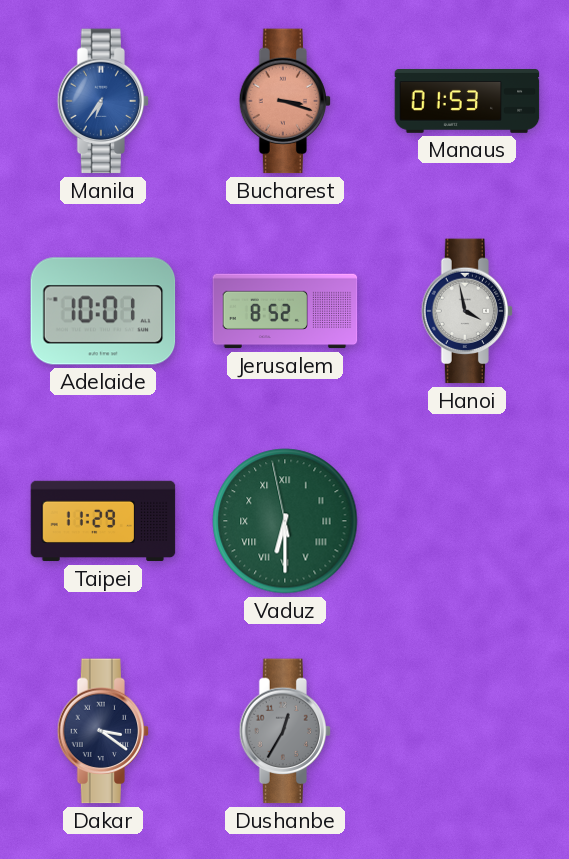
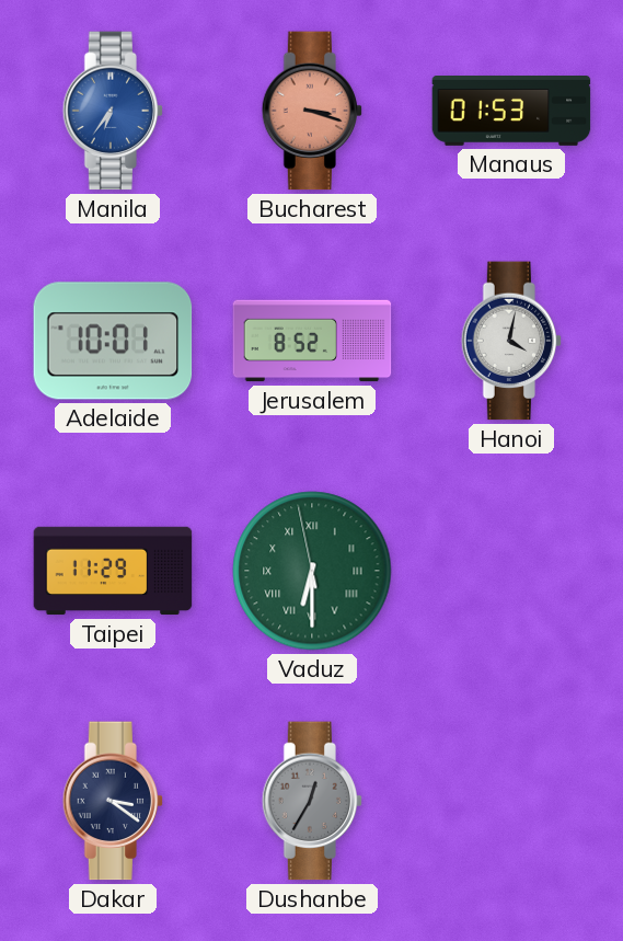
Hanoi: 3:58 -> 4:02
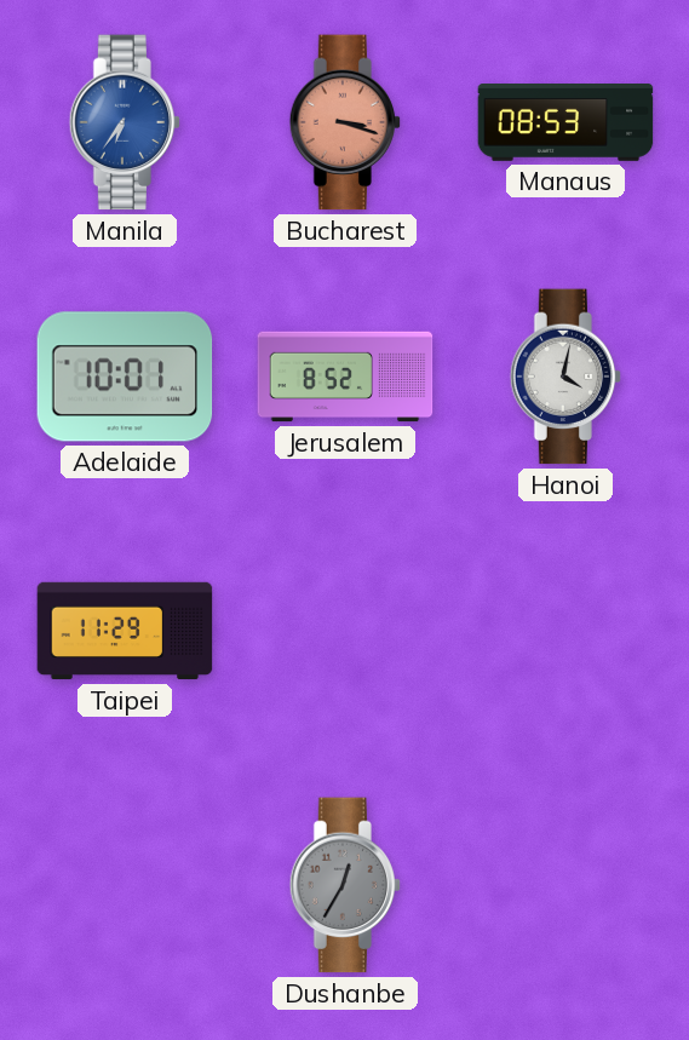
Manaus: 01:53 -> 08:53
Vaduz: 6:29 -> none
Dakar: 3:21 -> none
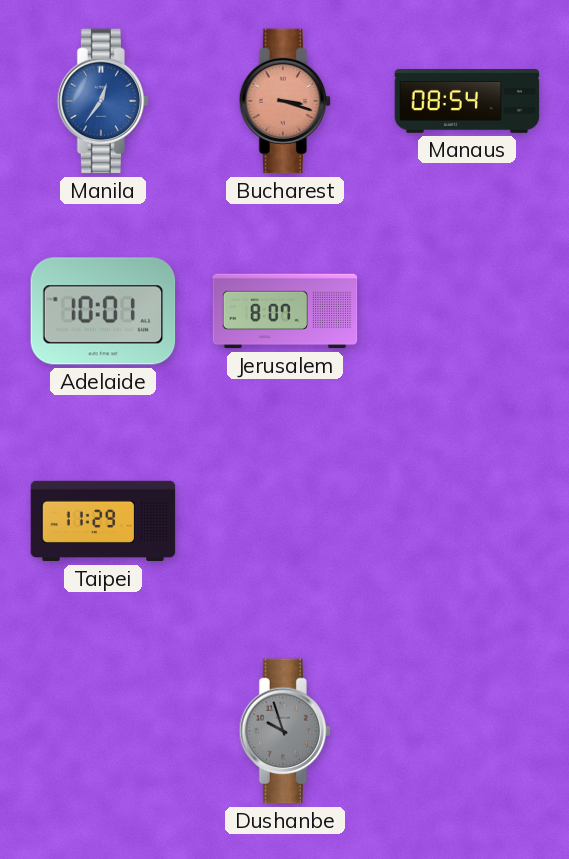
Manila: 6:36 -> 12:36
Manaus: 08:53 -> 08:54
Jerusalem: 8:52 -> 8:07
Hanoi: 4:02 -> none
Dushanbe: 12:35 -> 9:57
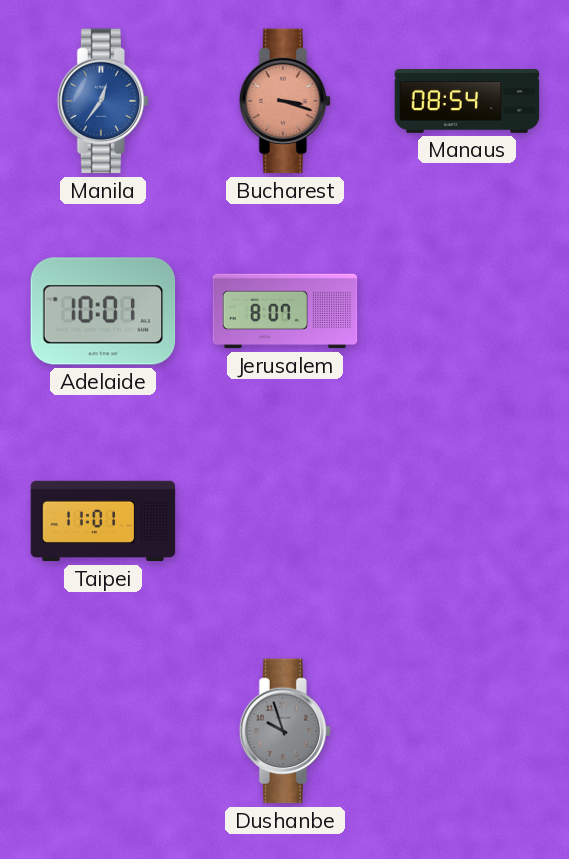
Taipei: 11:29 -> 11:01
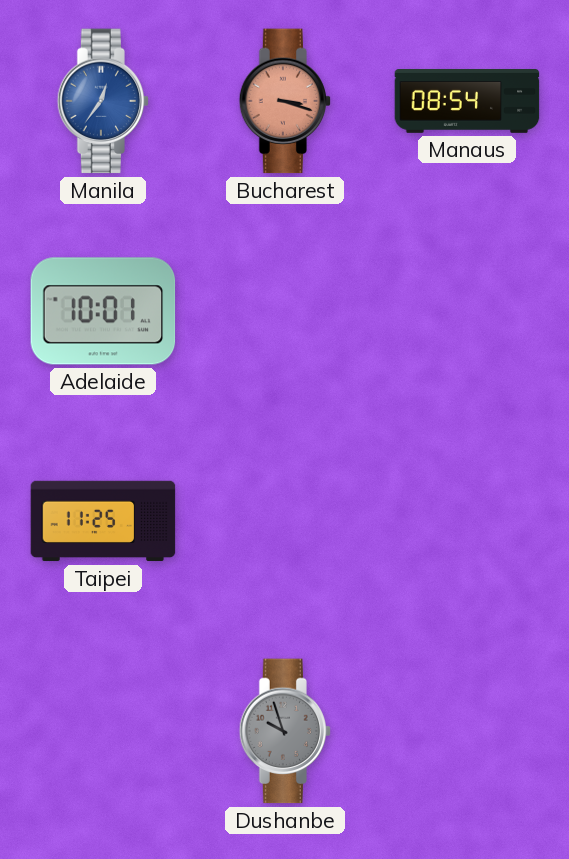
Jerusalem: 8:07 -> none
Taipei: 11:01 -> 11:25
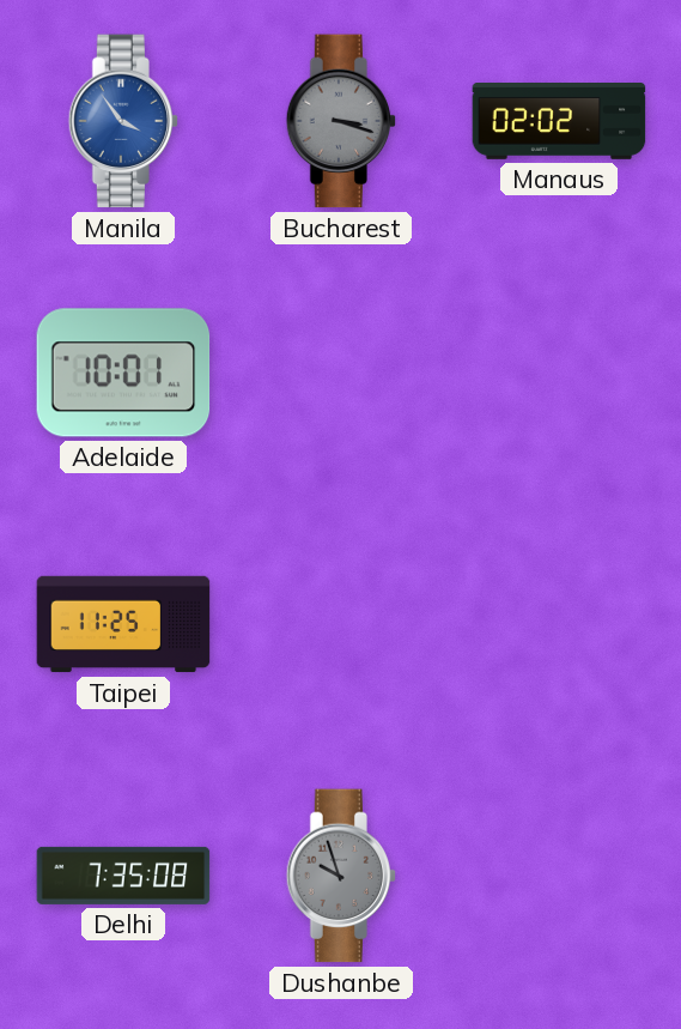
Manila: 12:36 -> 3:54
Bucharest dial: salmon -> grey
Manaus: 08:54 -> 02:02
Delhi: none -> 7:35
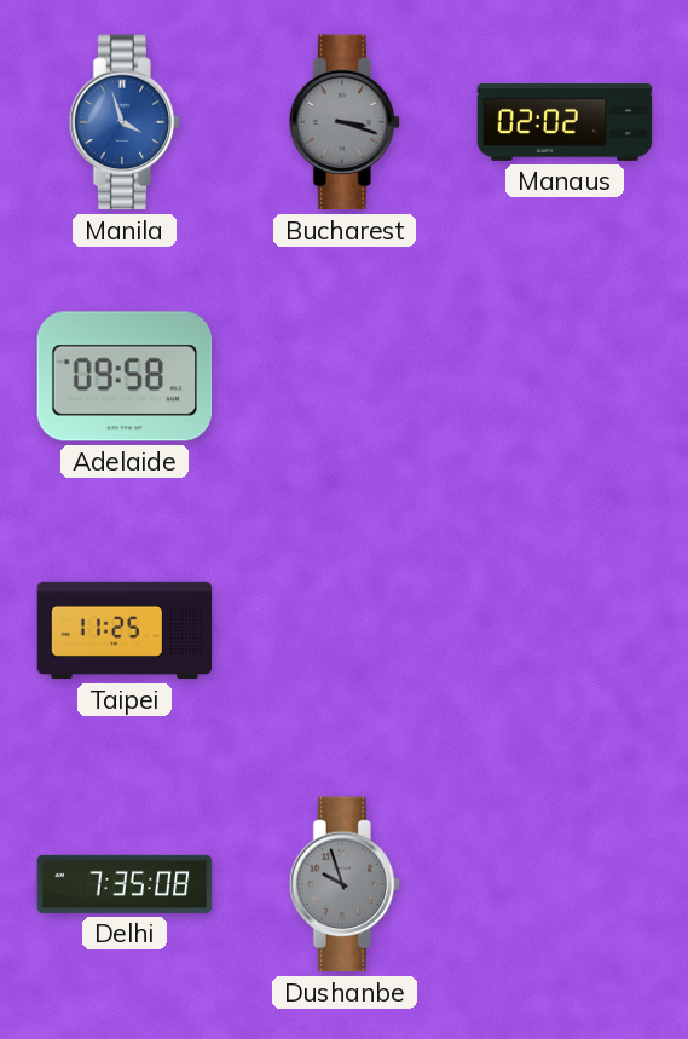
Manila: 3:54 -> 3:57
Adelaide: 10:01 -> 09:58
